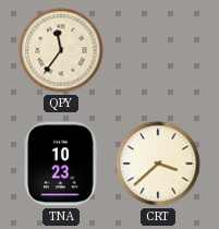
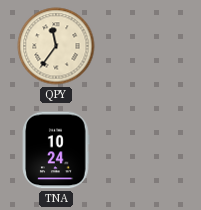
TNA: 10:23 -> 10:24
CRT: 3:38 -> none
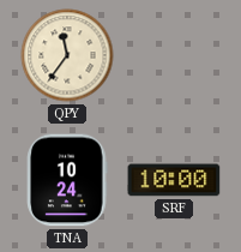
SRF: none -> 10:00
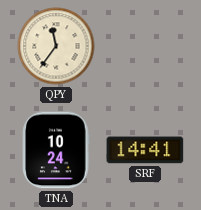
SRF: 10:00 -> 14:41
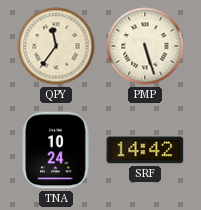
PMP: none -> 5:27
SRF: 14:41 -> 14:42
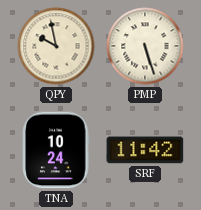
QPY: 11:36 -> 9:58
SRF: 14:42 -> 11:42
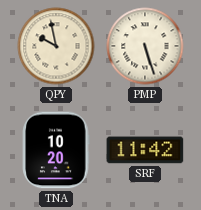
TNA: 10:24 -> 10:20
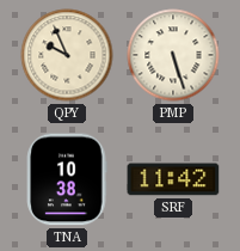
QPY: 9:58 -> 9:56
TNA: 10:20 -> 10:38
